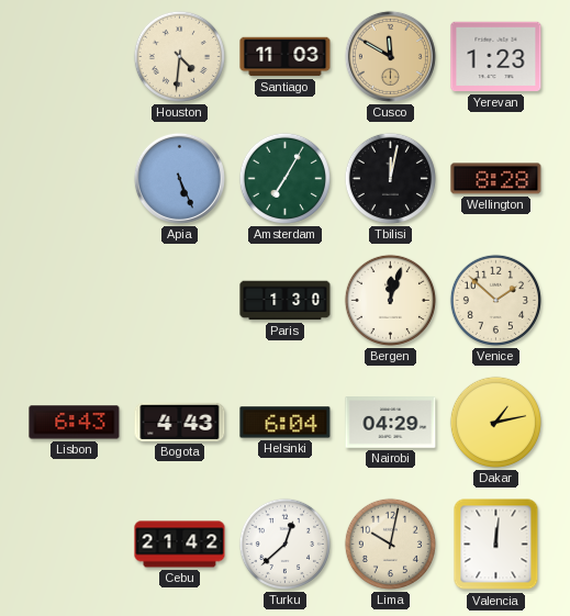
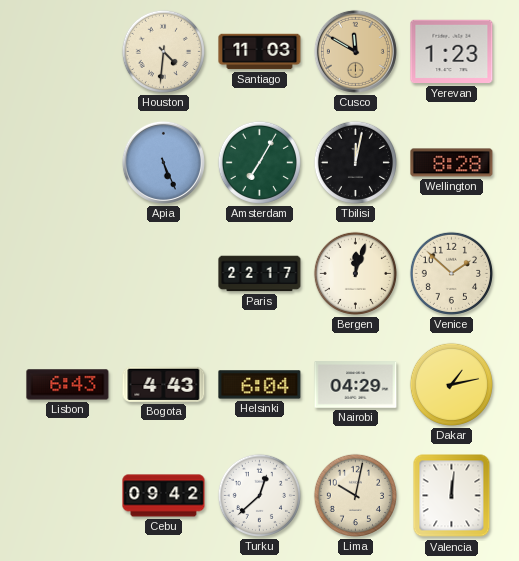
Paris: 1:30 -> 22:17
Cebu: 21:42 -> 09:42
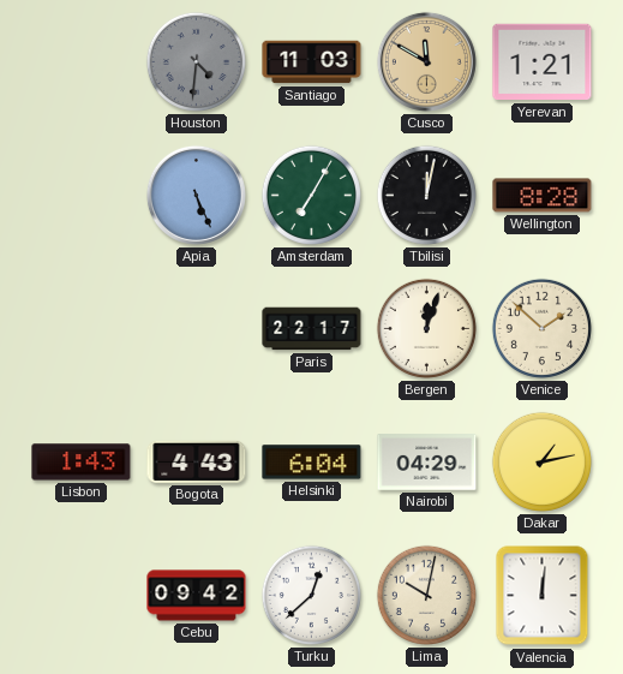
Houston dial: cream -> grey
Yerevan: 1:23 -> 1:21
Lisbon: 6:43 -> 1:43
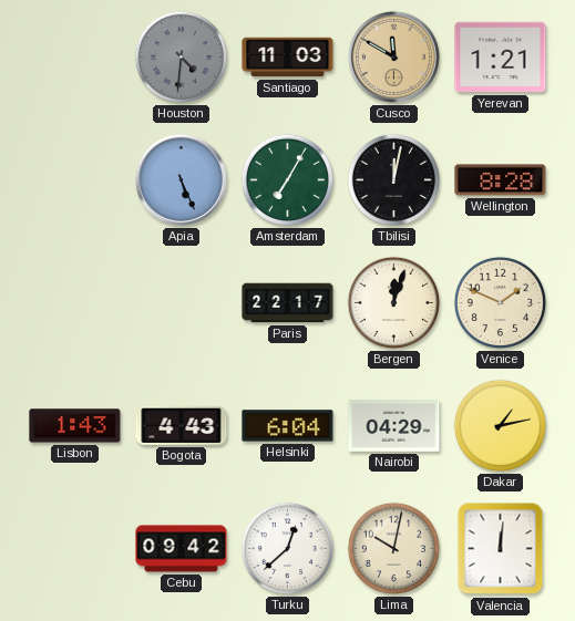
Venice: 1:52 -> 1:49
